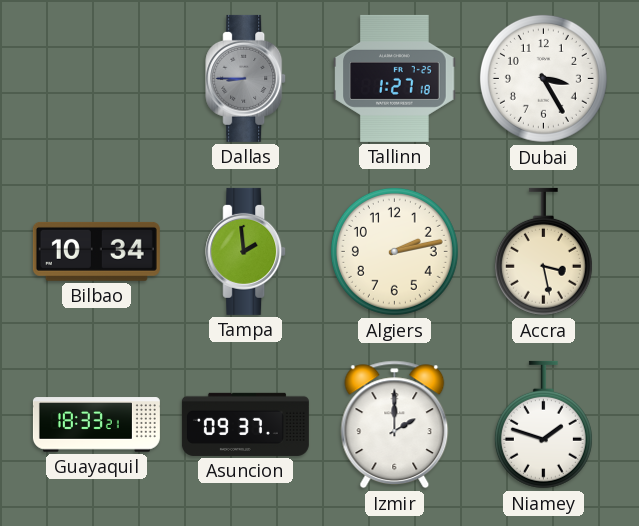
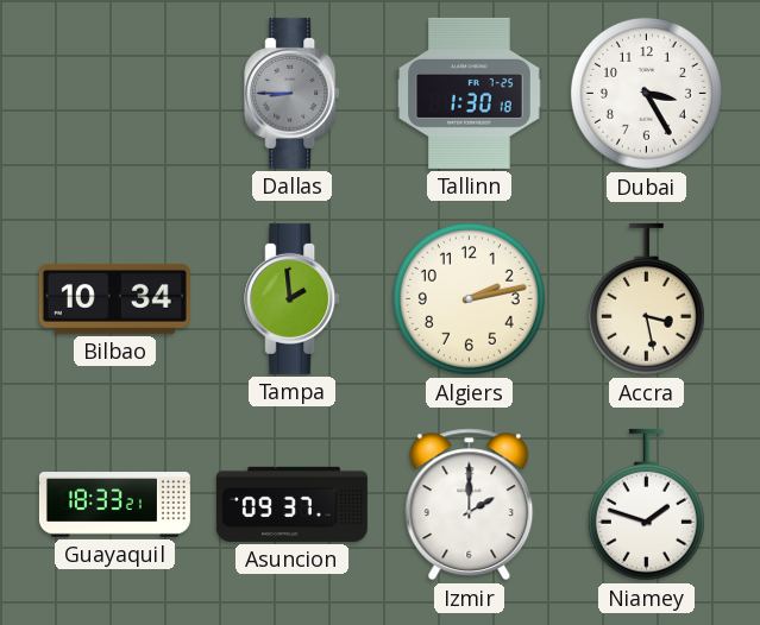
Tallinn: 1:27 -> 1:30
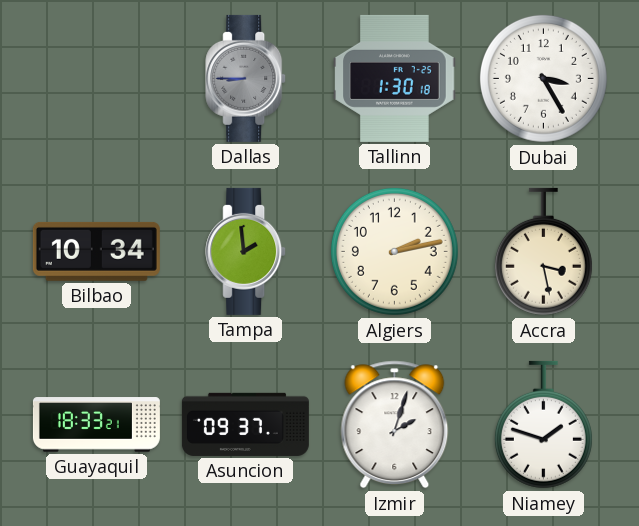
Izmir: 2:00 -> 2:03
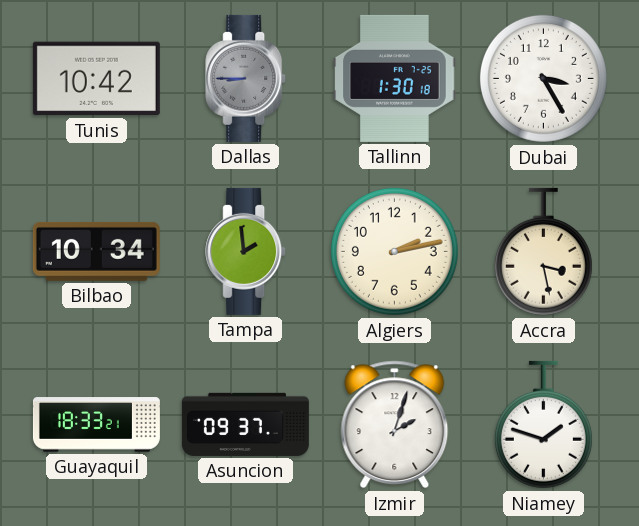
Tunis: none -> 10:42
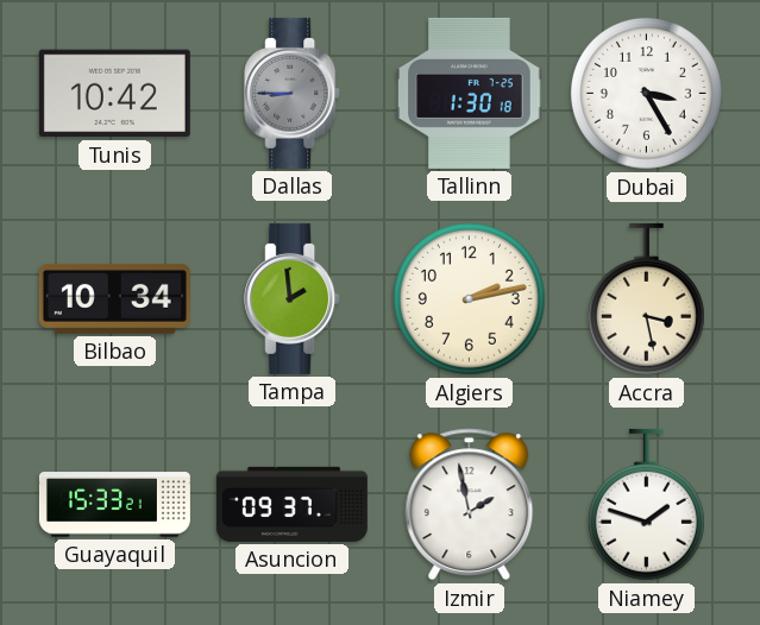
Guayaquil: 18:33 -> 15:33
Izmir: 2:03 -> 1:58
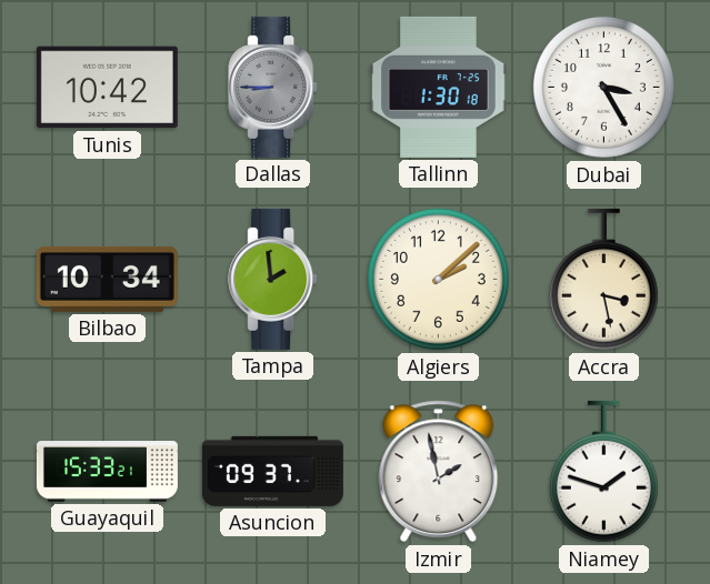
Algiers: 2:13 -> 2:08
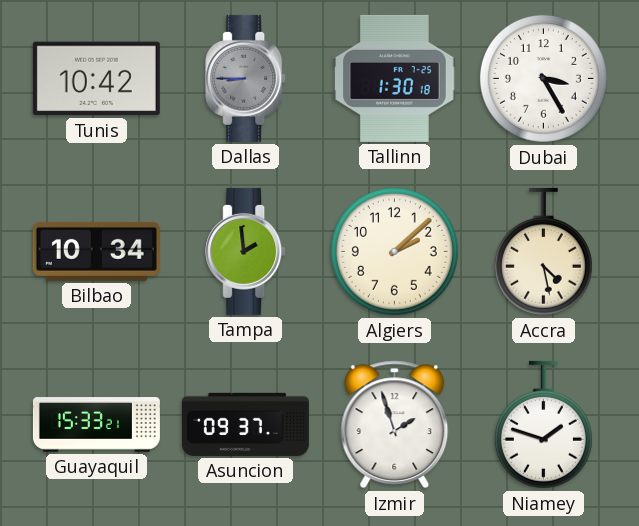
Accra: 3:28 -> 4:28
Izmir: 1:58 -> 1:57
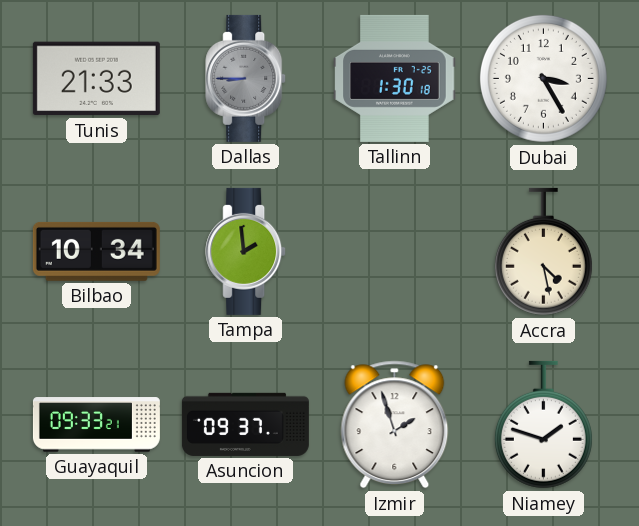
Tunis: 10:42 -> 21:33
Algiers: 2:08 -> none
Guayaquil: 15:33 -> 09:33
